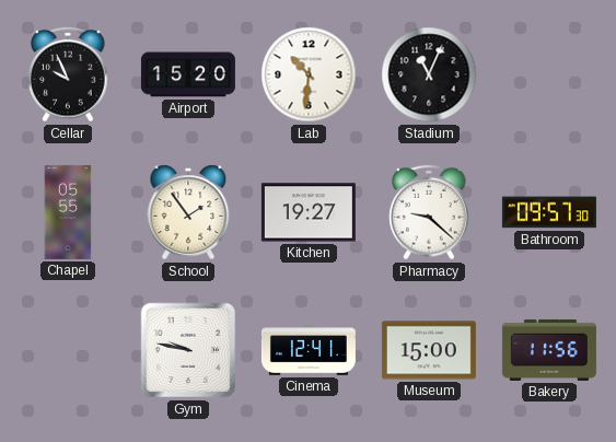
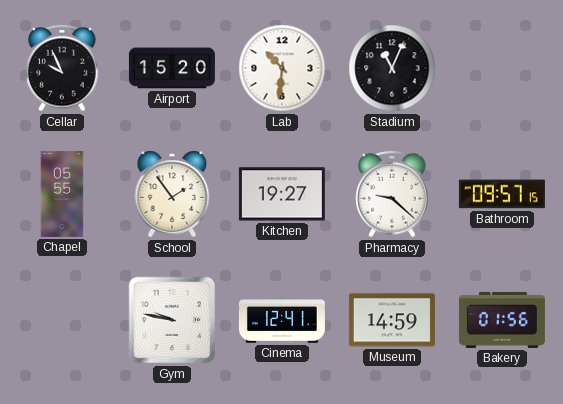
Bathroom: 09:57:30 -> 09:57:15
Museum: 15:00 -> 14:59
Bakery: 11:56 -> 01:56
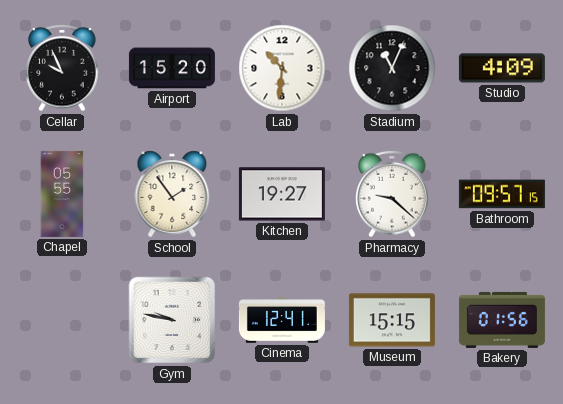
Studio: none -> 4:09
Museum: 14:59 -> 15:15
